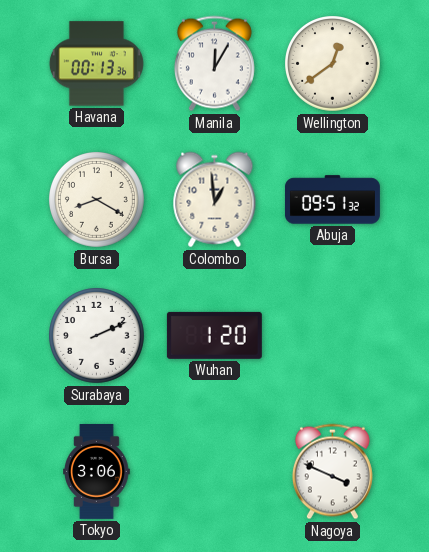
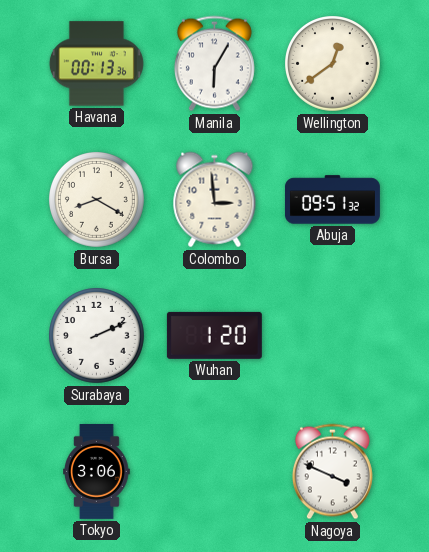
Manila: 12:05 -> 6:05
Colombo: 12:59 -> 2:59
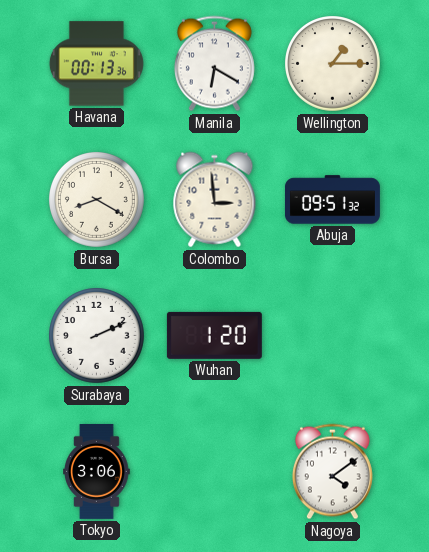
Manila: 6:05 -> 6:20
Wellington: 12:39 -> 1:15
Nagoya: 3:49 -> 4:09
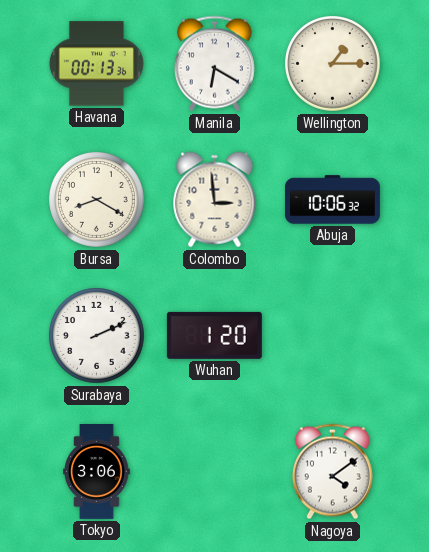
Abuja: 09:51 -> 10:06
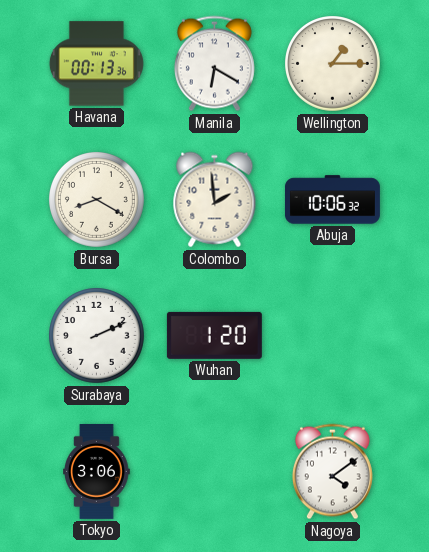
Colombo: 2:59 -> 1:59
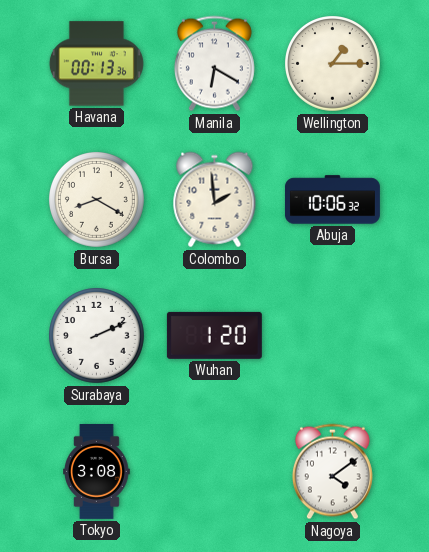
Tokyo: 3:06 -> 3:08
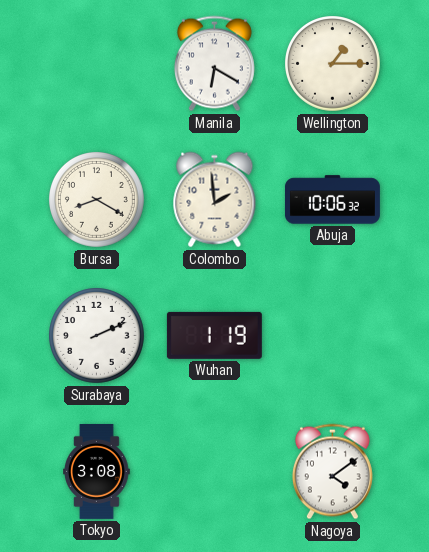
Havana: 00:13 -> none
Wuhan: 1:20 -> 1:19
